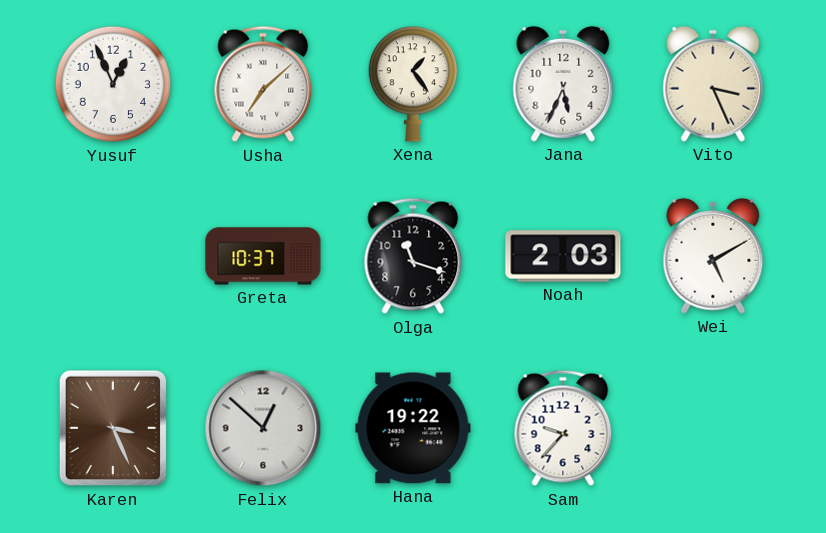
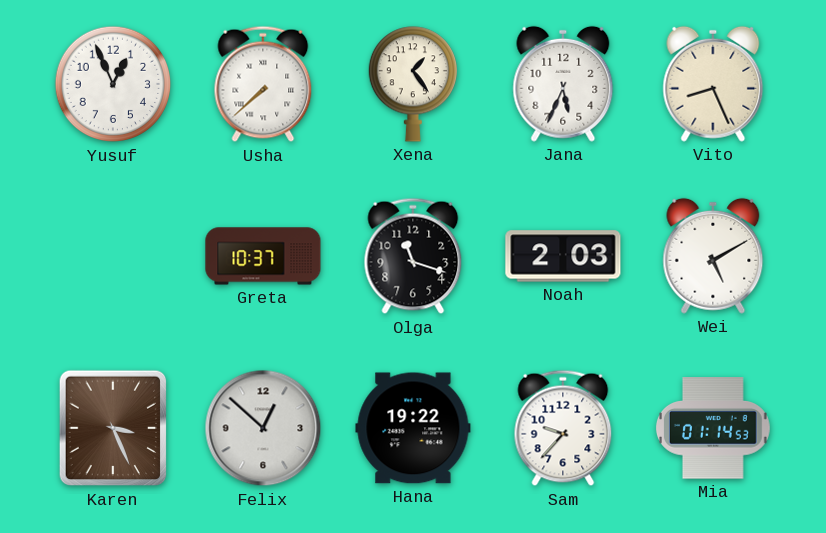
Usha: 7:08 -> 7:38
Vito: 3:26 -> 8:26
Mia: none -> 01:14
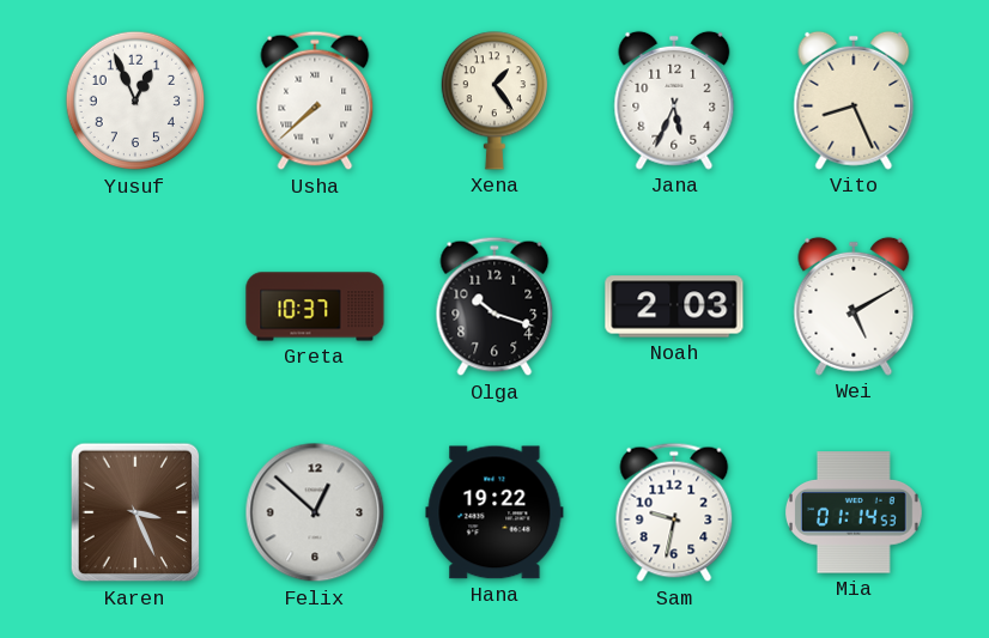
Olga: 11:18 -> 10:18
Sam: 9:37 -> 9:32
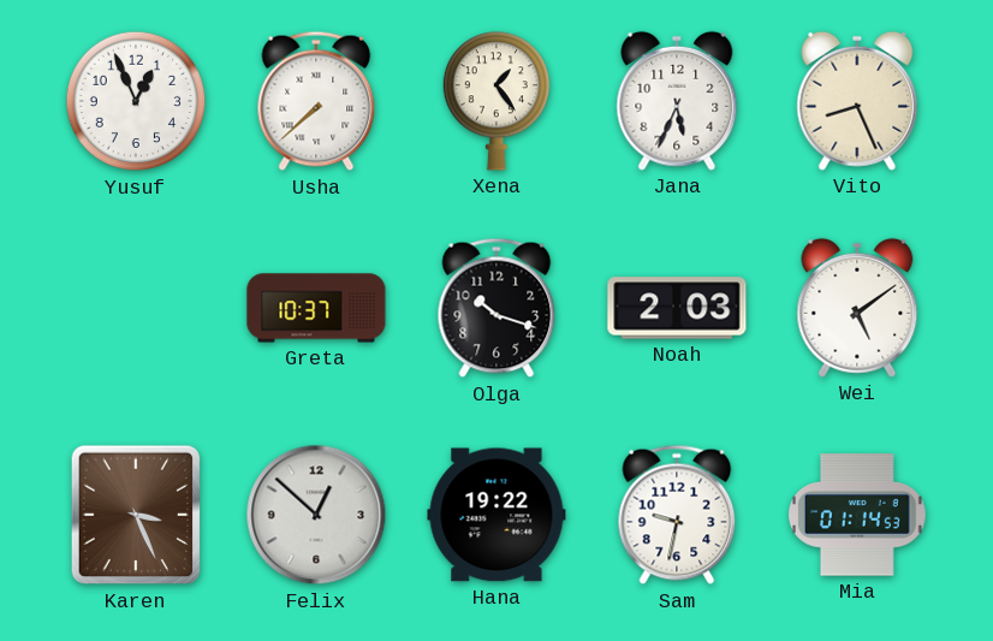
Wei: 5:10 -> 5:09
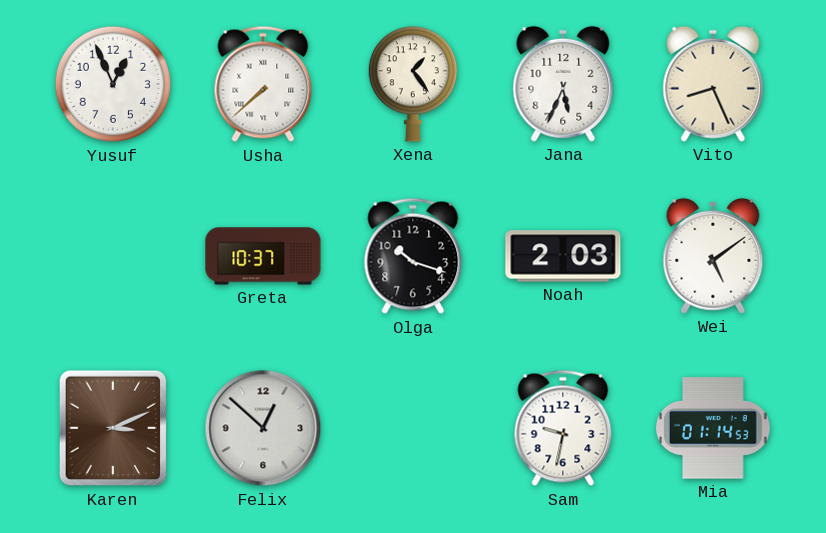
Karen: 3:26 -> 3:11
Hana: 19:22 -> none
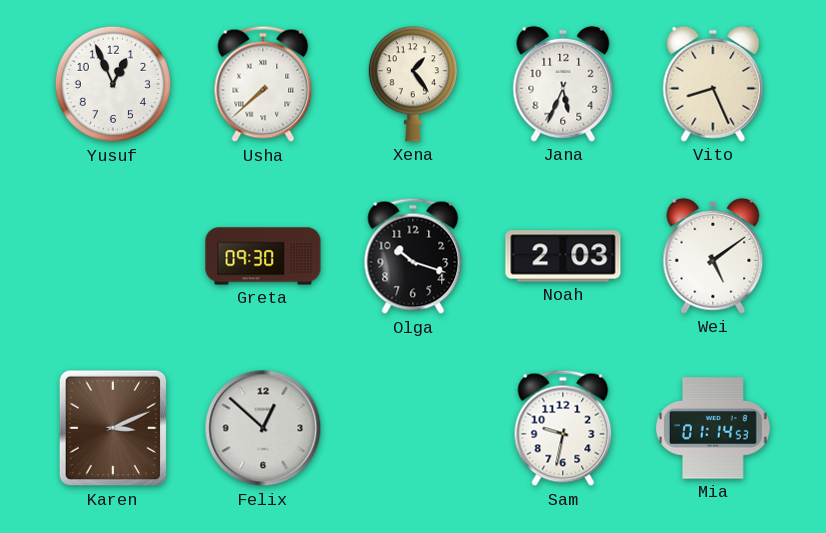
Greta: 10:37 -> 09:30
